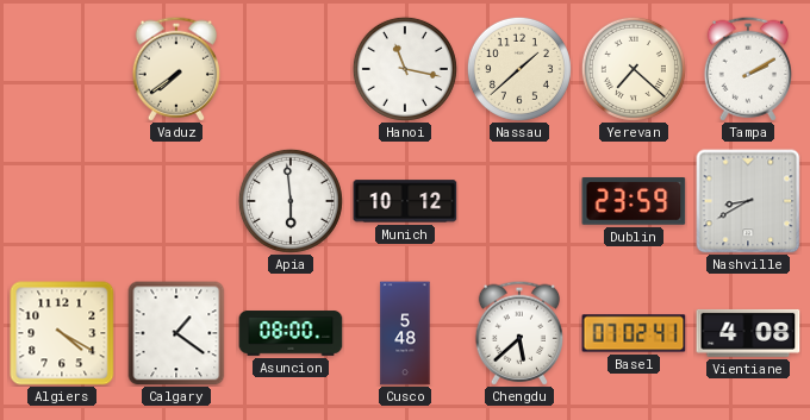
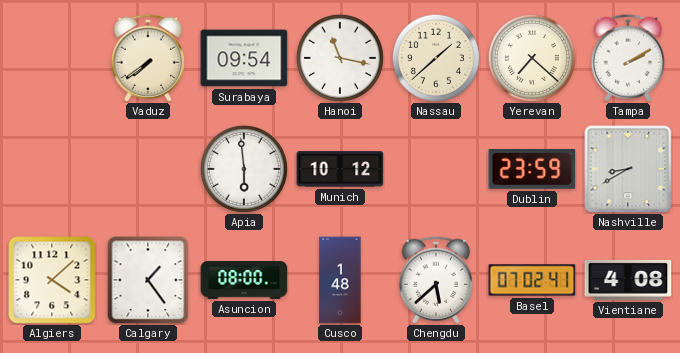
Surabaya: none -> 09:54
Algiers: 4:20 -> 4:08
Calgary: 1:21 -> 1:24
Cusco: 5:48 -> 1:48
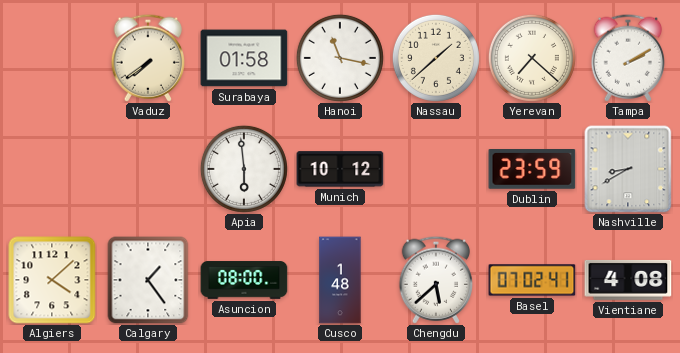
Surabaya: 09:54 -> 01:58
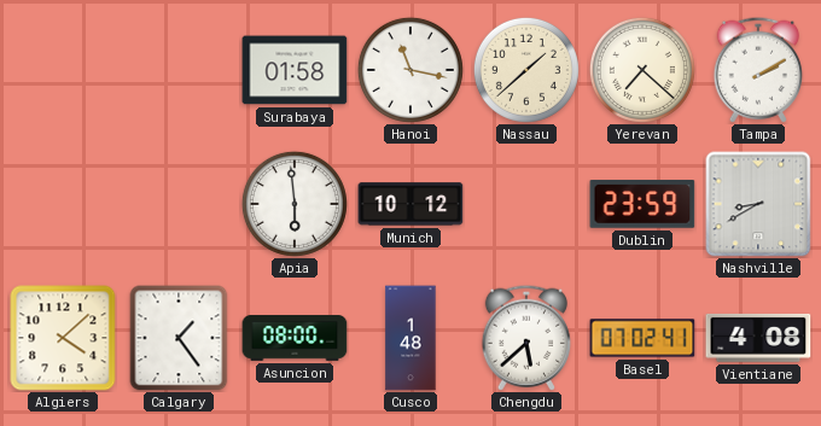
Vaduz: 7:39 -> none
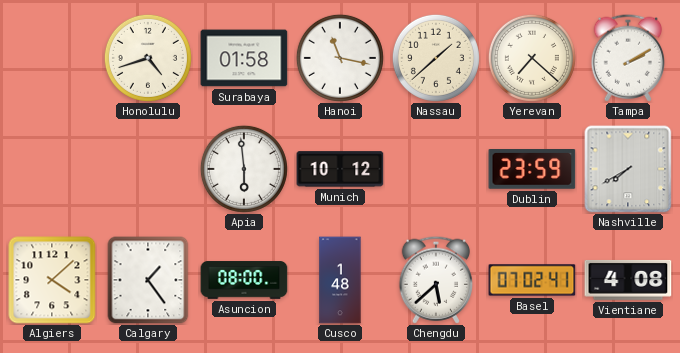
Honolulu: none -> 4:42
Nashville: 8:40 -> 7:40
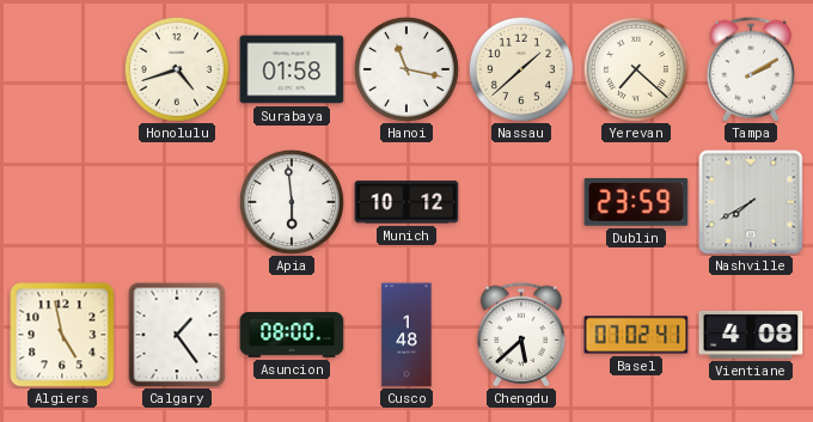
Algiers: 4:08 -> 4:58
